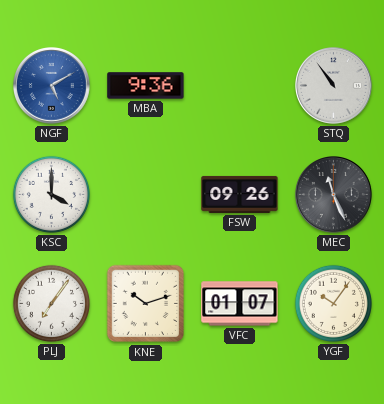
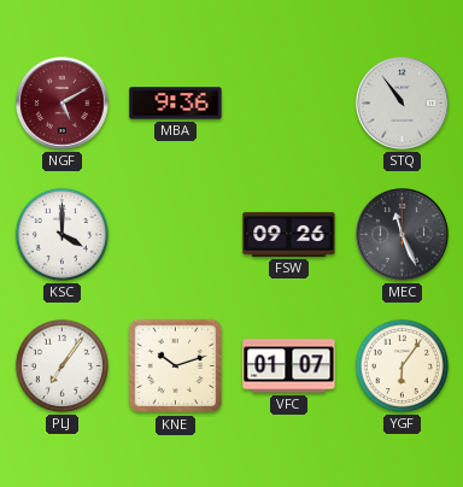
NGF dial: blue -> burgundy
YGF: 10:06 -> 6:06
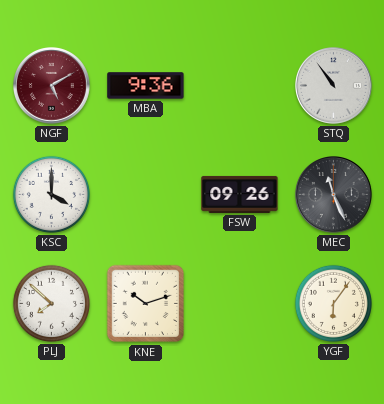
PLJ: 7:06 -> 7:52
VFC: 01:07 -> none
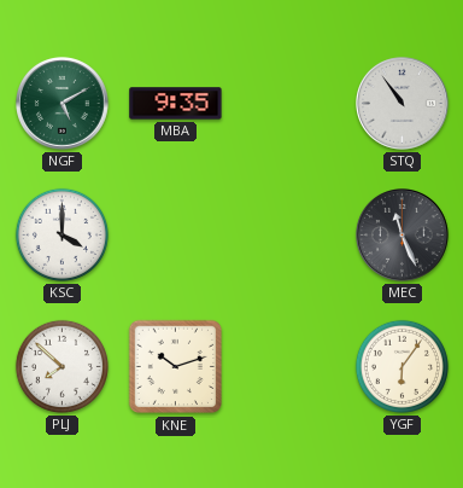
NGF dial: burgundy -> green
MBA: 9:36 -> 9:35
FSW: 09:26 -> none
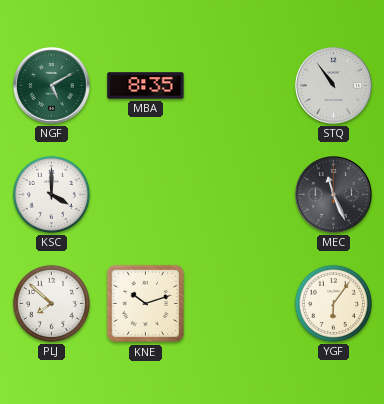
MBA: 9:35 -> 8:35
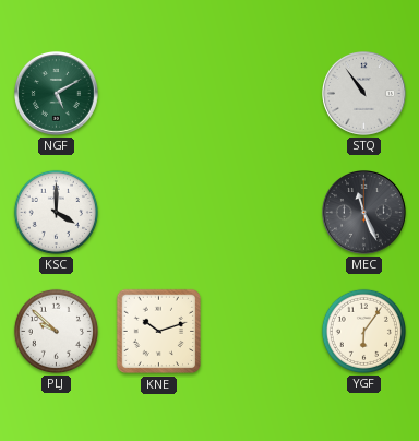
MBA: 8:35 -> none
PLJ: 7:52 -> 9:52
